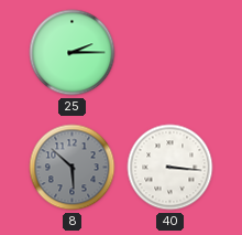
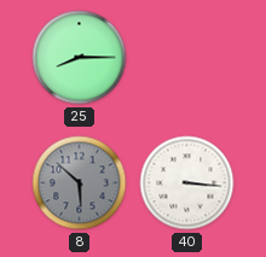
25: 2:15 -> 8:15
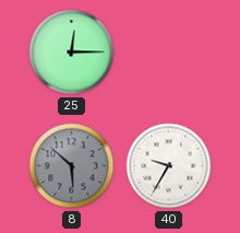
25: 8:15 -> 12:15
40: 3:16 -> 9:35
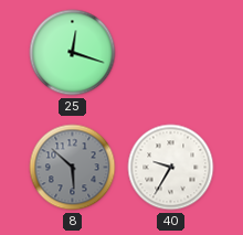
25: 12:15 -> 12:18
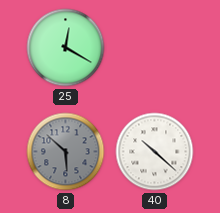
25: 12:18 -> 12:20
40: 9:35 -> 10:22
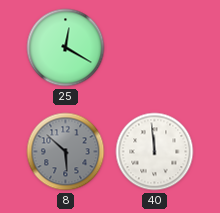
40: 10:22 -> 11:59
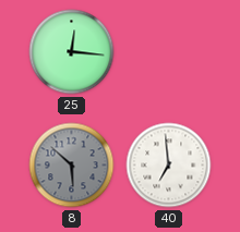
25: 12:20 -> 12:16
40: 11:59 -> 6:59
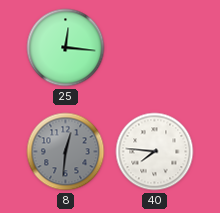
8: 5:52 -> 12:31
40: 6:59 -> 7:46
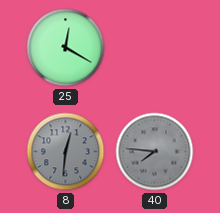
25: 12:16 -> 12:20
40 dial: white -> grey
